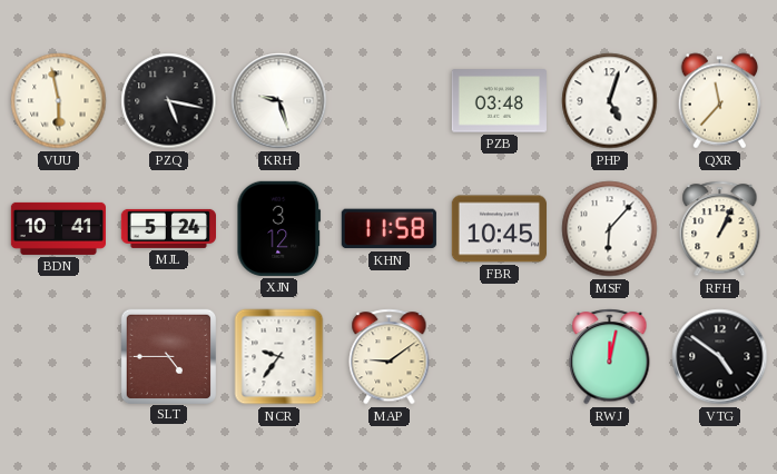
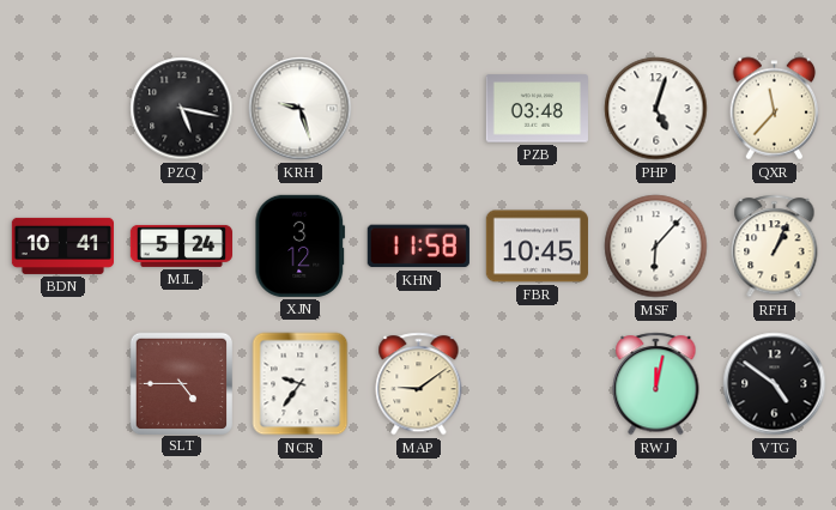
VUU: 5:58 -> none
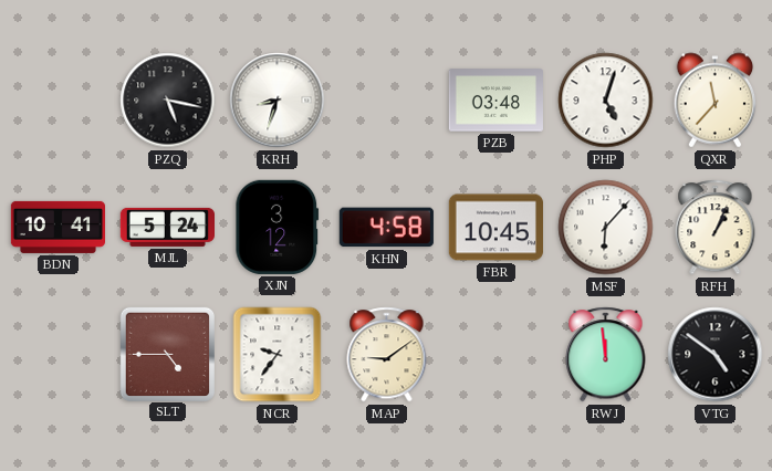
KRH: 9:27 -> 8:33
KHN: 11:58 -> 4:58
RWJ: 12:02 -> 11:59
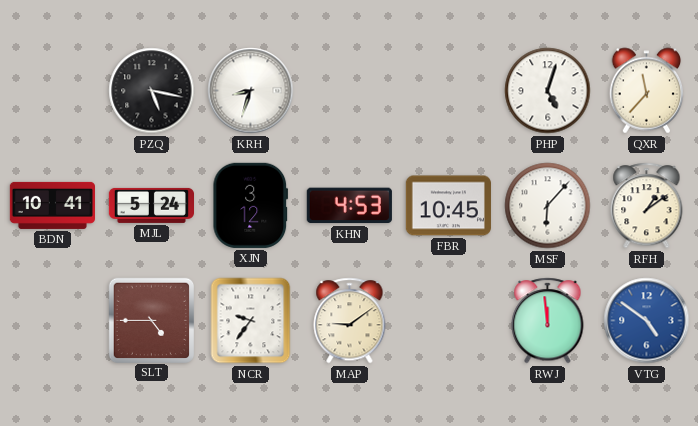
PZB: 03:48 -> none
KHN: 4:58 -> 4:53
RFH: 1:04 -> 1:09
VTG dial: black -> blue
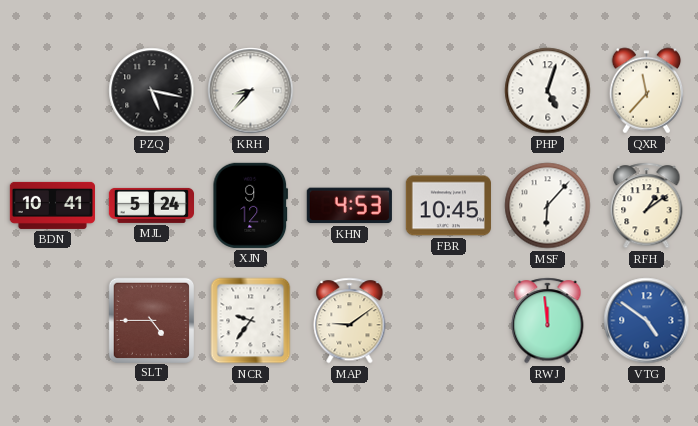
KRH: 8:33 -> 8:37
XJN: 3:12 -> 9:12
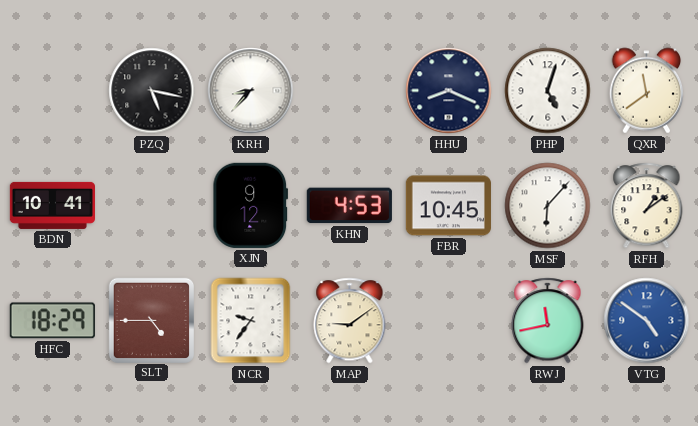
HHU: none -> 8:19
QXR: 11:37 -> 11:39
MJL: 5:24 -> none
HFC: none -> 18:29
RWJ: 11:59 -> 11:43
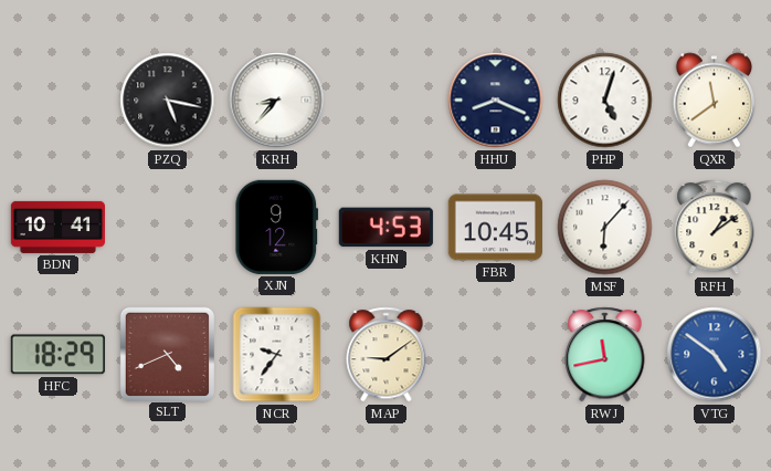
SLT: 4:45 -> 4:41
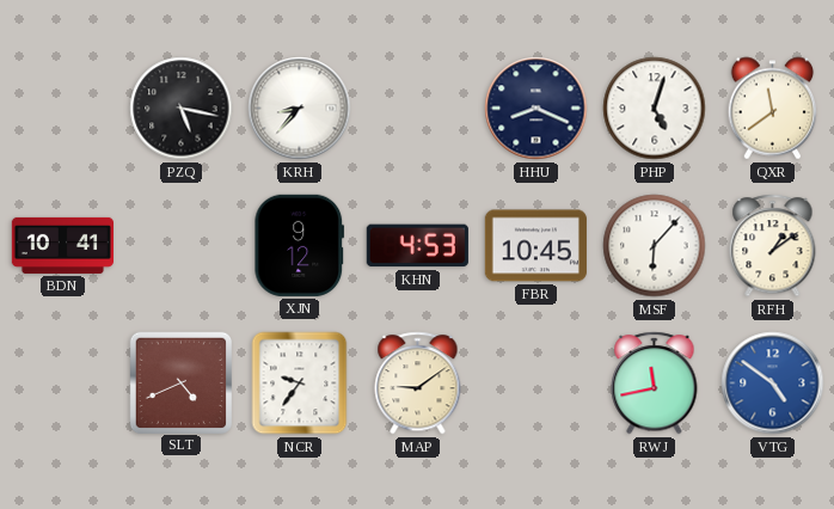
HFC: 18:29 -> none
